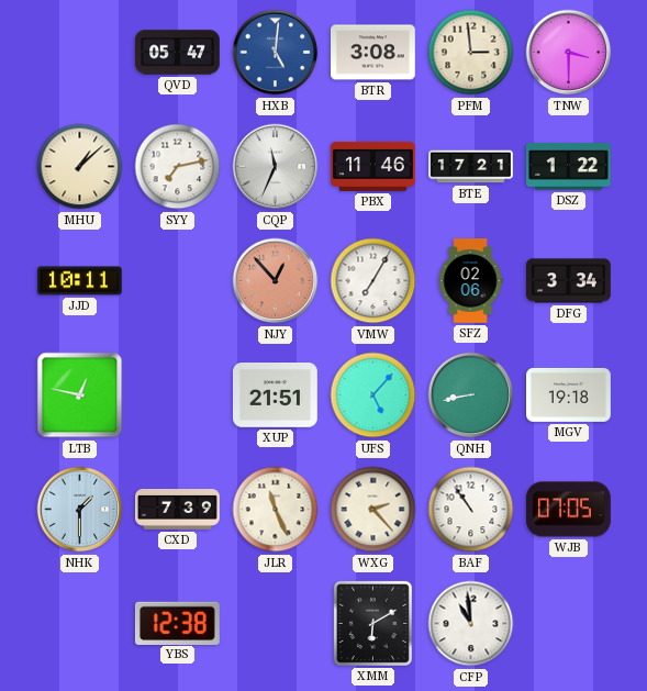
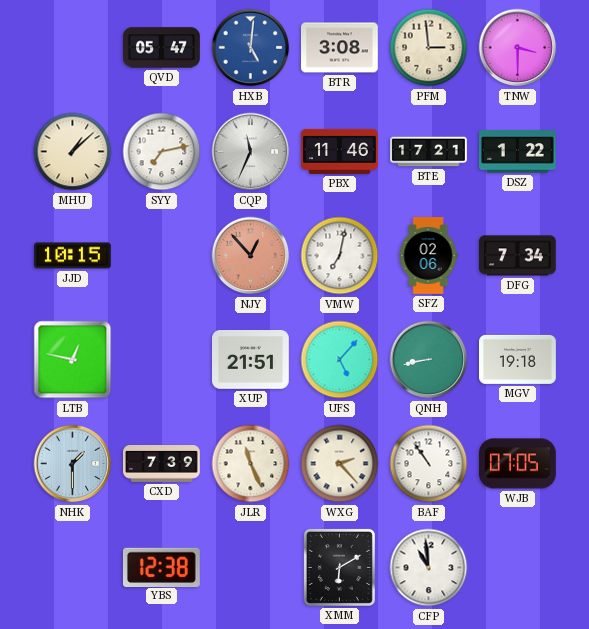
JJD: 10:11 -> 10:15
VMW: 7:05 -> 7:02
DFG: 3:34 -> 7:34
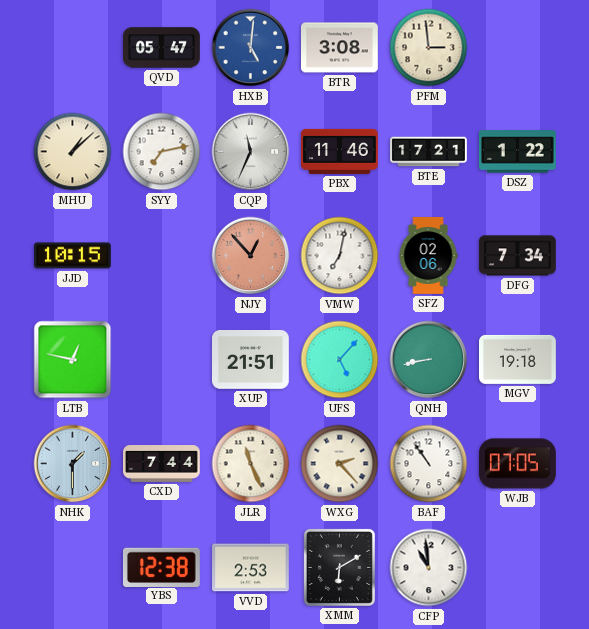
TNW: 3:30 -> none
CXD: 7:39 -> 7:44
VVD: none -> 2:53
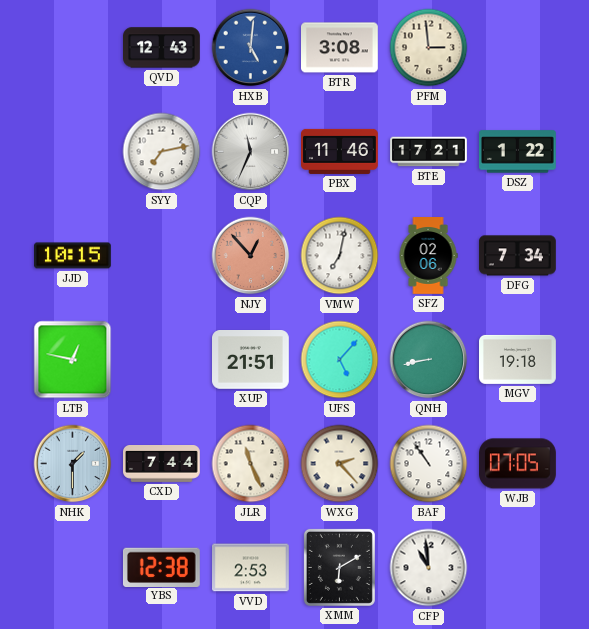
QVD: 05:47 -> 12:43
MHU: 1:08 -> none
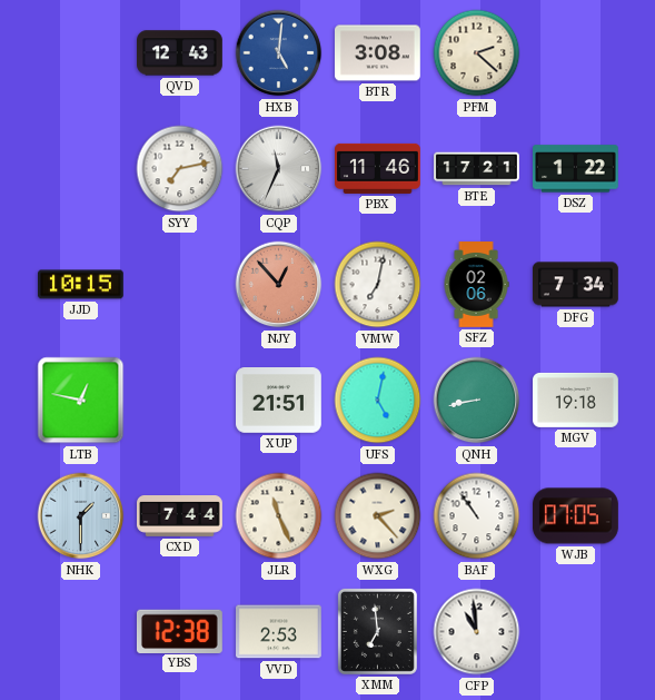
PFM: 2:59 -> 2:22
UFS: 5:07 -> 5:02
XMM: 6:10 -> 6:59
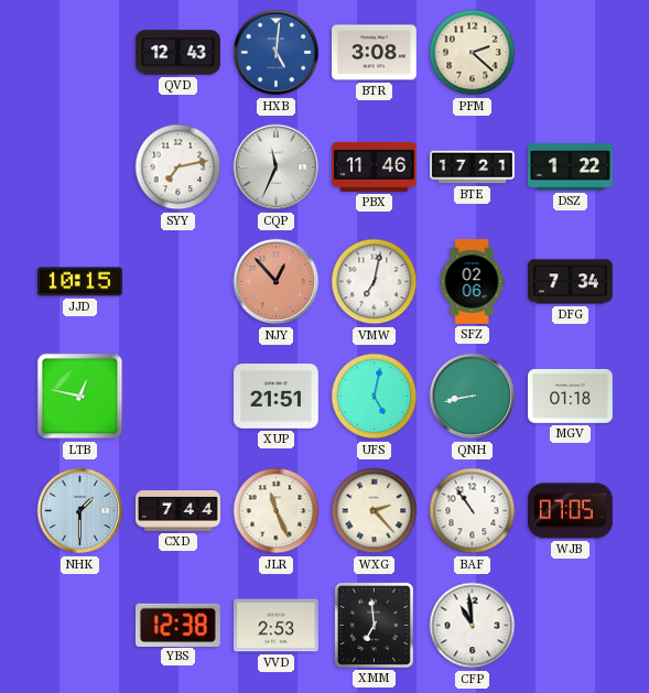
MGV: 19:18 -> 01:18
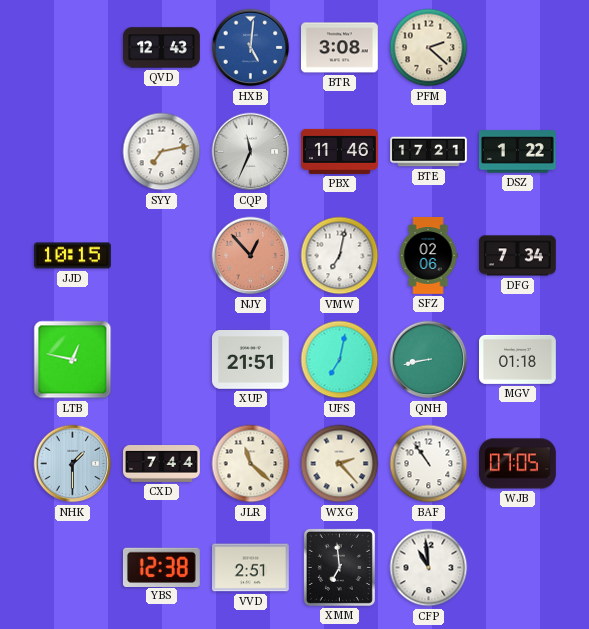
UFS: 5:02 -> 7:02
JLR: 11:26 -> 11:22
VVD: 2:53 -> 2:51
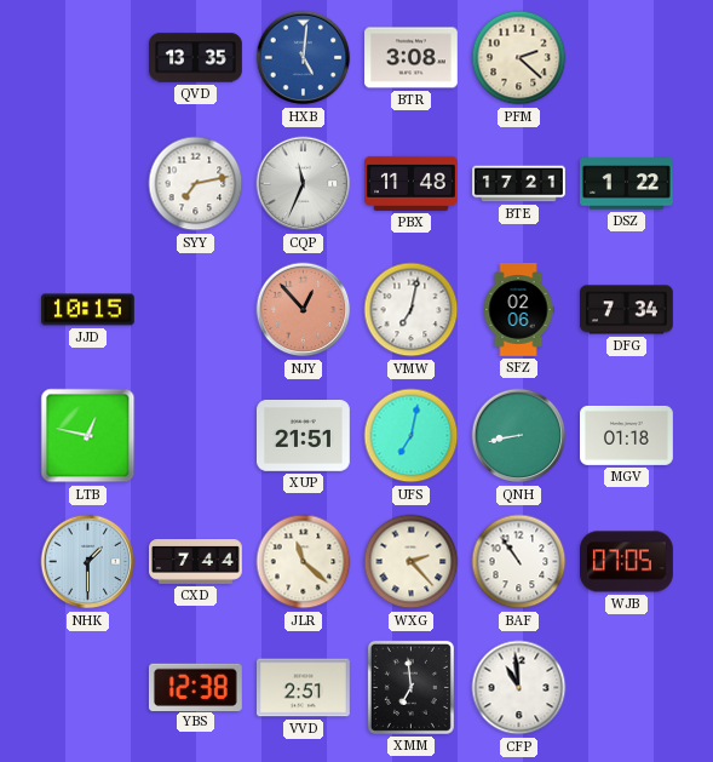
QVD: 12:43 -> 13:35
PBX: 11:46 -> 11:48
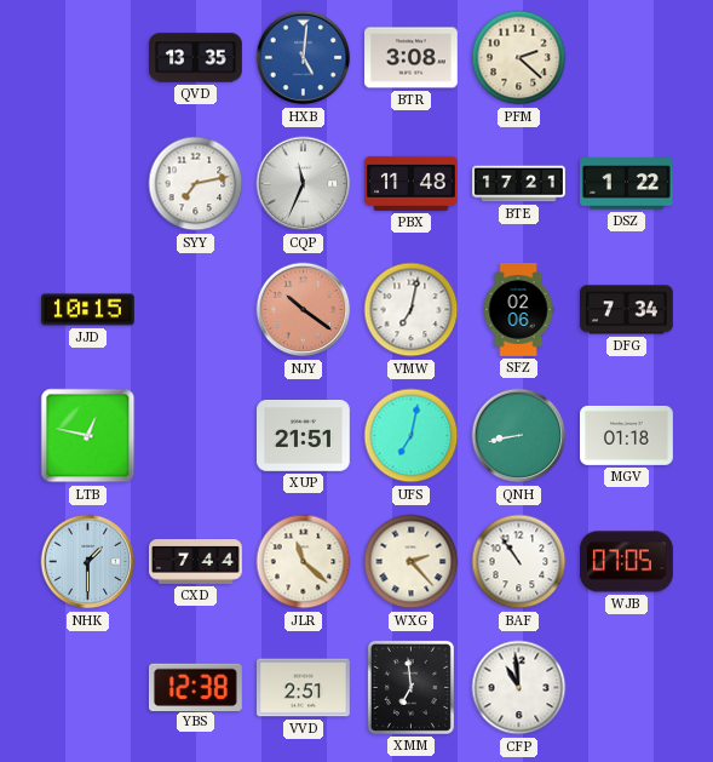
NJY: 12:53 -> 10:21
